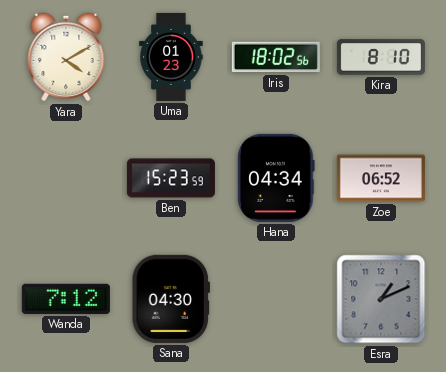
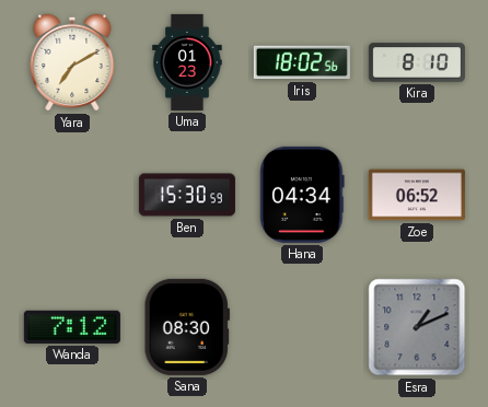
Yara: 4:10 -> 7:10
Ben: 15:23 -> 15:30
Sana: 04:30 -> 08:30
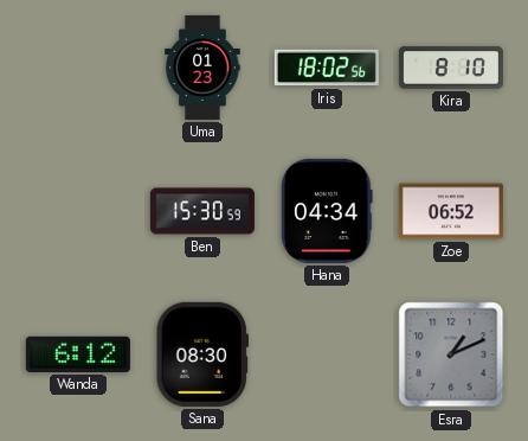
Yara: 7:10 -> none
Wanda: 7:12 -> 6:12
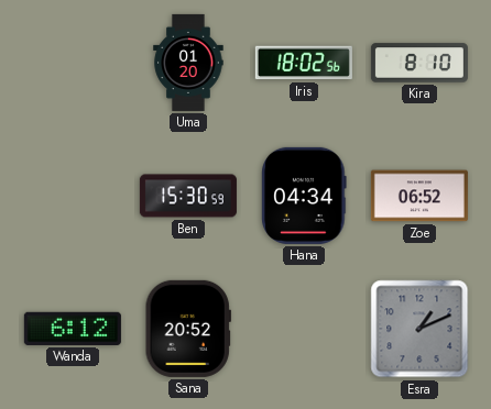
Uma: 01:23 -> 01:20
Sana: 08:30 -> 20:52
